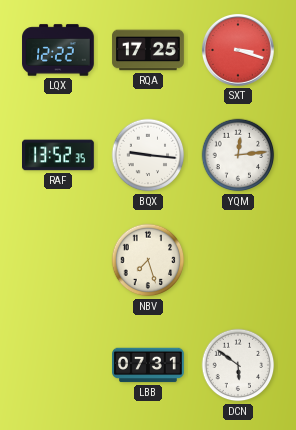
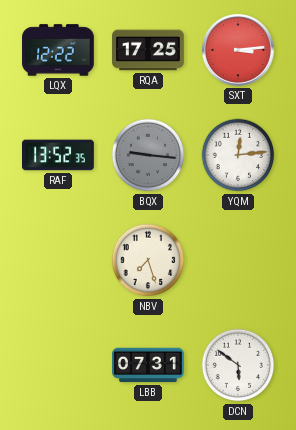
SXT: 3:18 -> 3:14
BQX dial: white -> grey
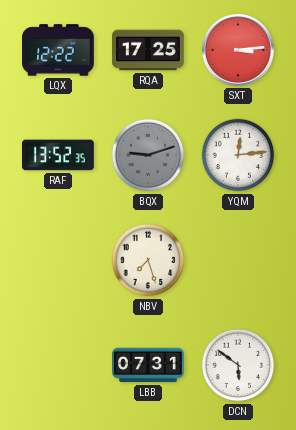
BQX: 9:16 -> 9:12
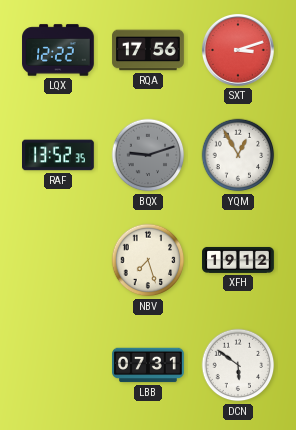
RQA: 17:25 -> 17:56
SXT: 3:14 -> 3:12
YQM: 12:14 -> 12:55
XFH: none -> 19:12
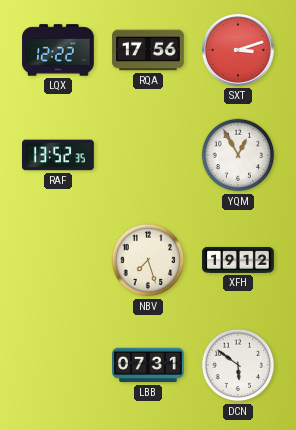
BQX: 9:12 -> none
